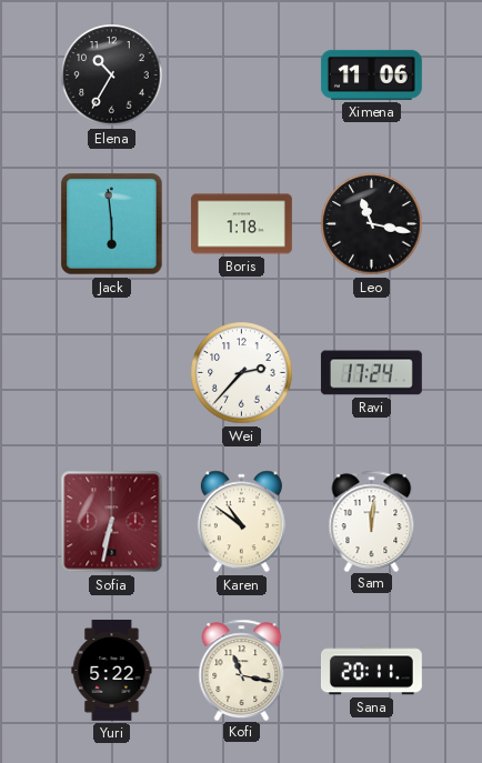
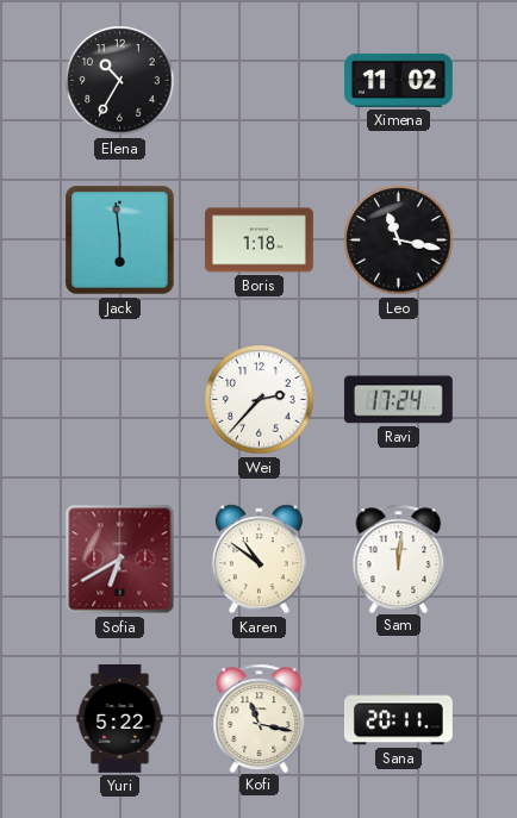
Ximena: 11:06 -> 11:02
Sofia: 6:32 -> 6:40
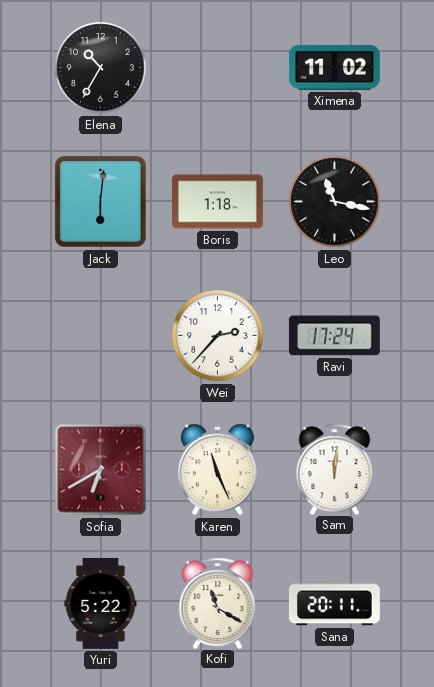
Jack: 5:59 -> 6:01
Karen: 10:51 -> 11:26
Kofi: 11:17 -> 11:20
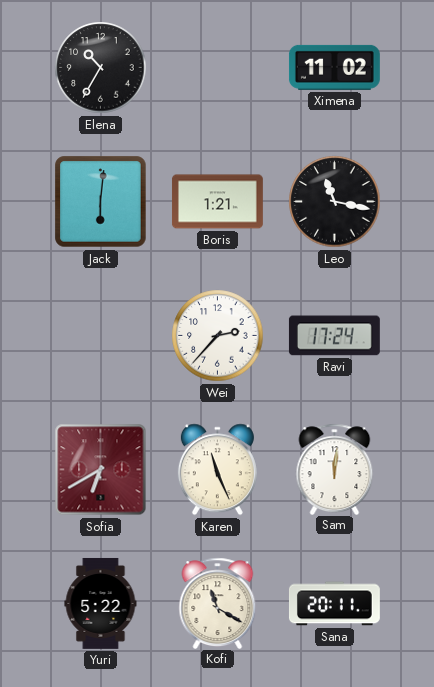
Boris: 1:18 -> 1:21
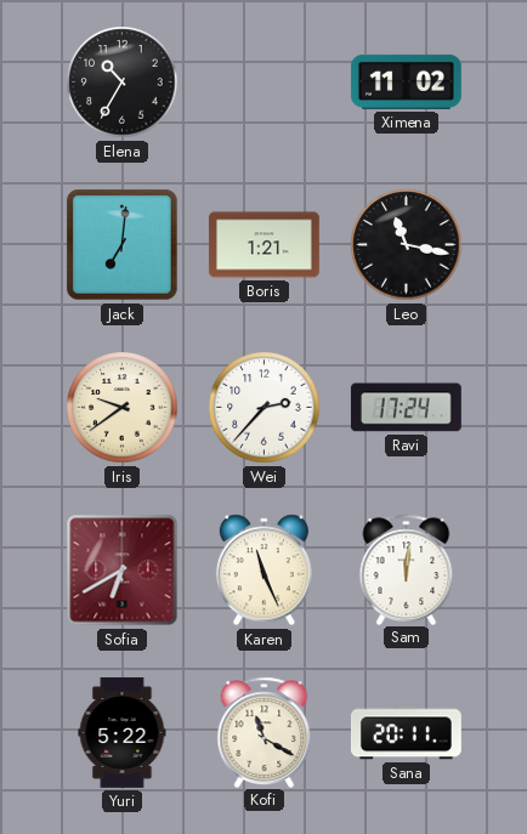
Jack: 6:01 -> 7:01
Iris: none -> 9:39
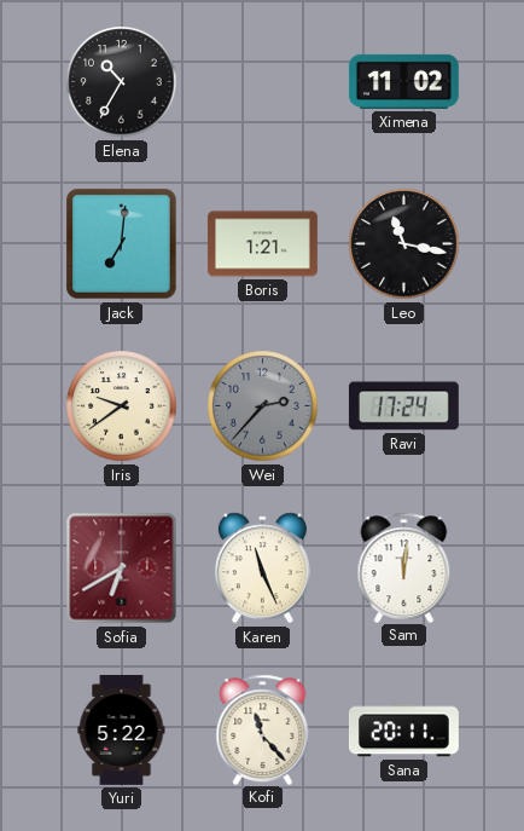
Wei dial: white -> grey
Kofi: 11:20 -> 11:23
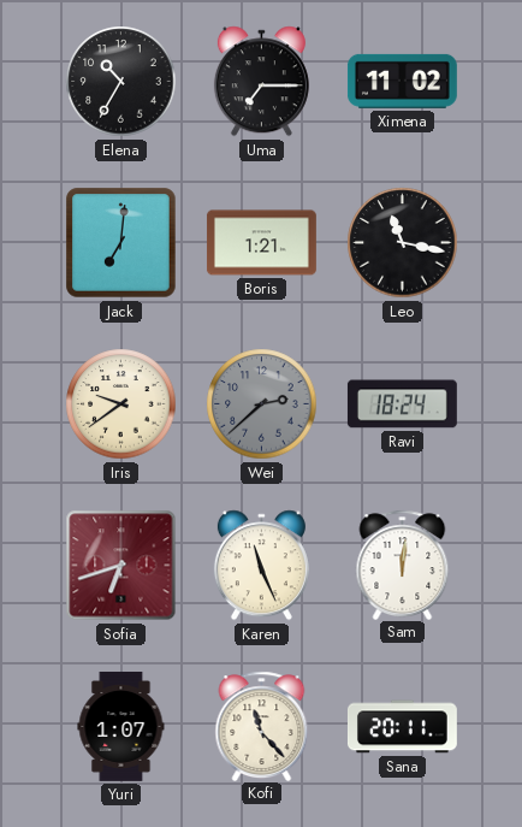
Uma: none -> 7:15
Wei: 2:37 -> 2:38
Ravi: 17:24 -> 18:24
Sofia: 6:40 -> 6:42
Yuri: 5:22 -> 1:07
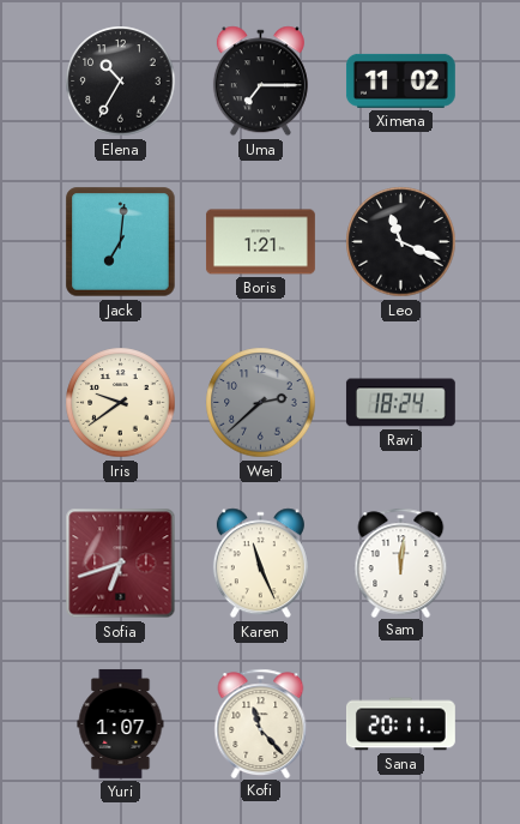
Leo: 11:17 -> 11:19
